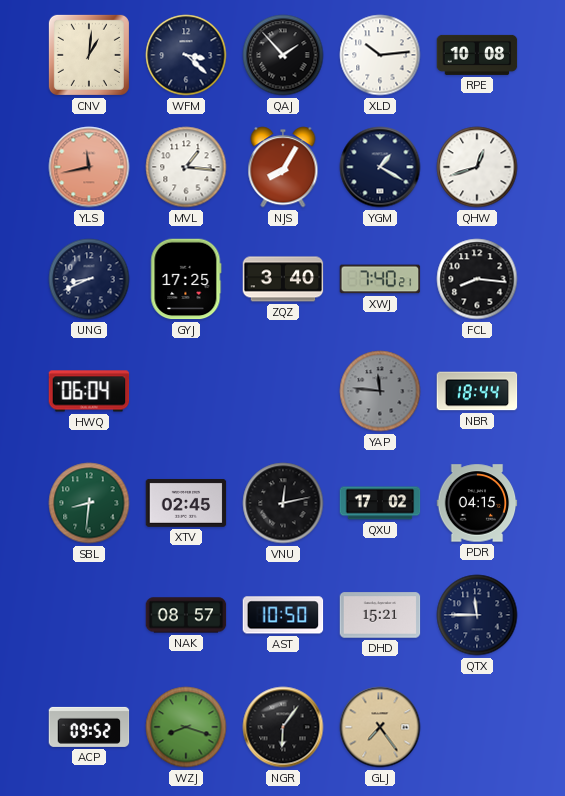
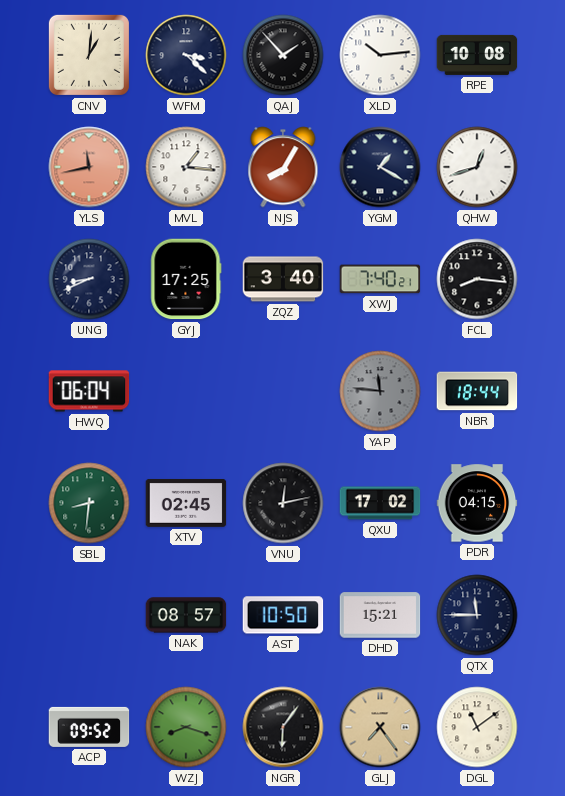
DGL: none -> 11:09
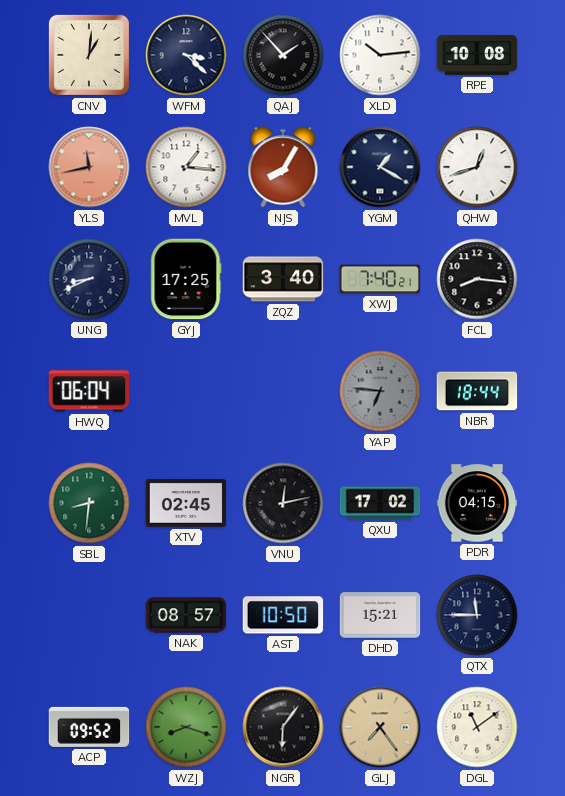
YAP: 11:46 -> 6:46
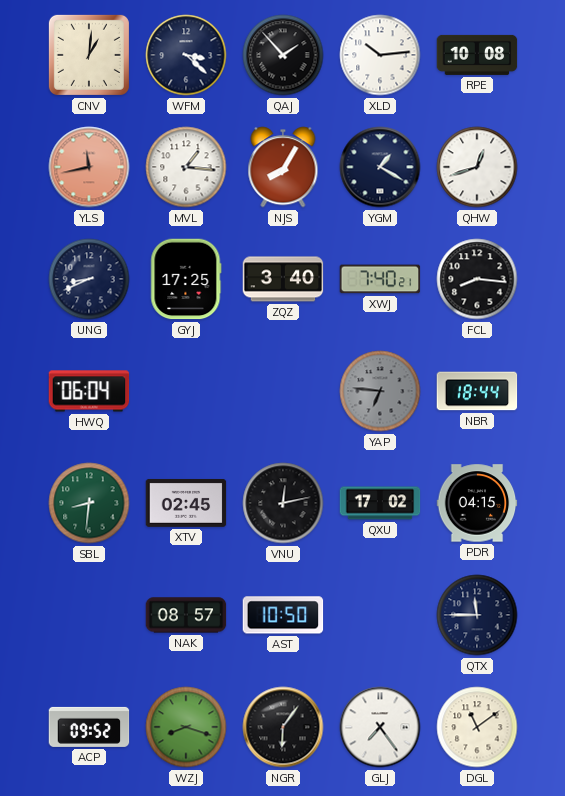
DHD: 15:21 -> none
GLJ dial: champagne -> white
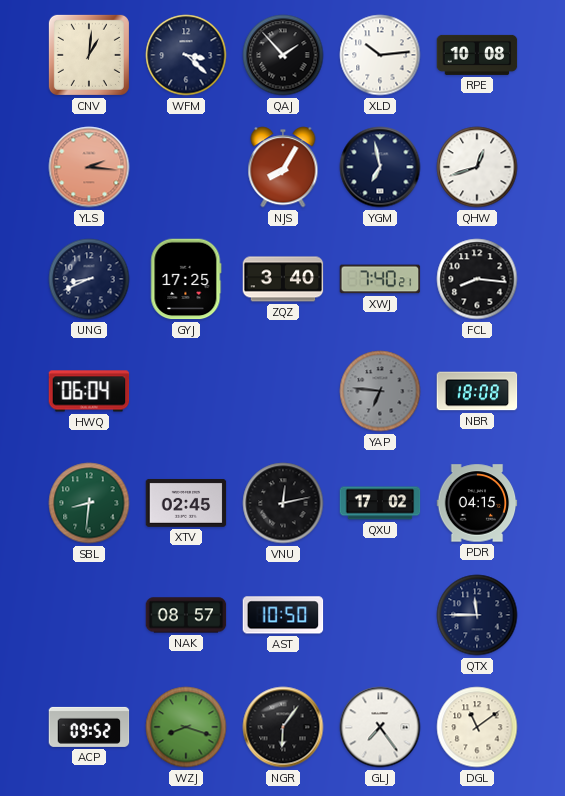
YLS: 11:43 -> 2:16
MVL: 1:16 -> none
YGM: 1:20 -> 6:58
NBR: 18:44 -> 18:08
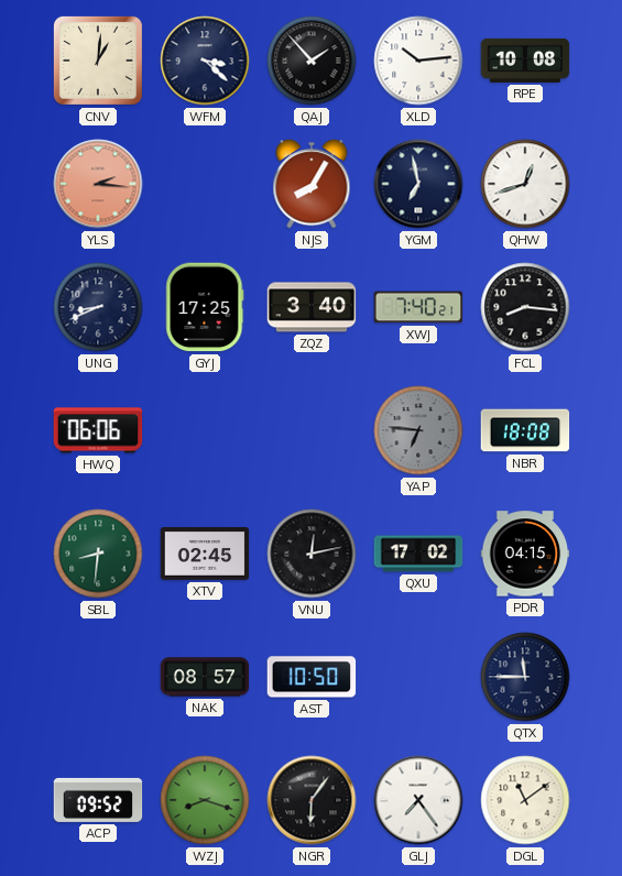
HWQ: 06:04 -> 06:06
